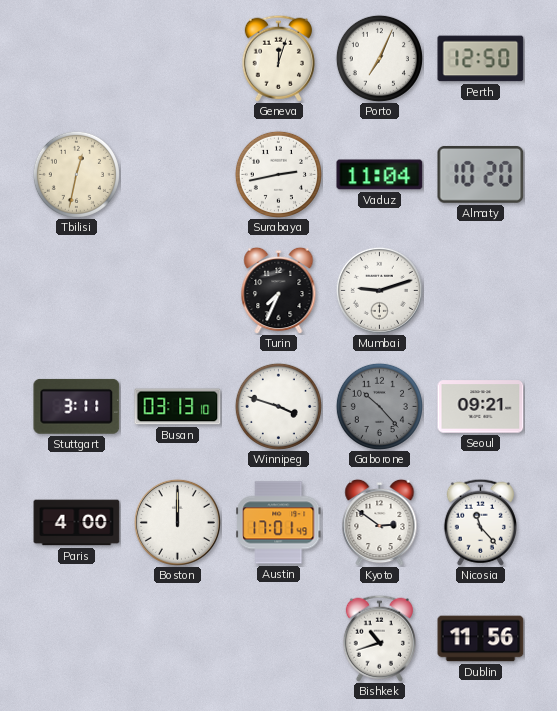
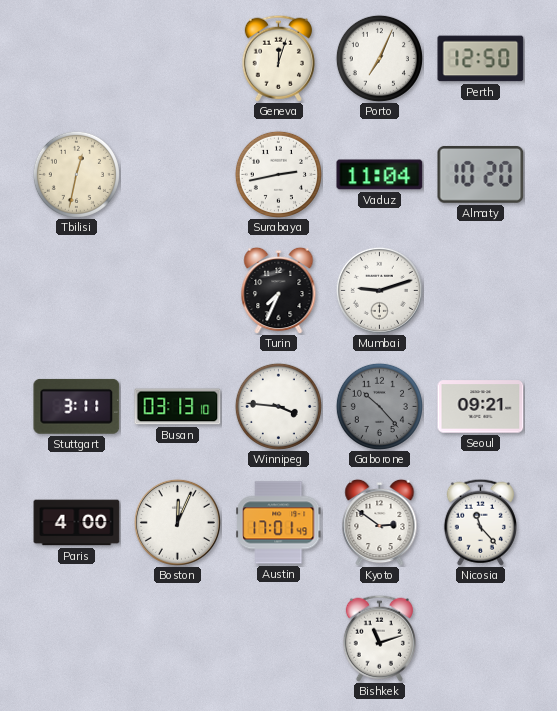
Winnipeg: 3:48 -> 3:46
Boston: 12:00 -> 12:04
Bishkek: 10:42 -> 11:12
Dublin: 11:56 -> none
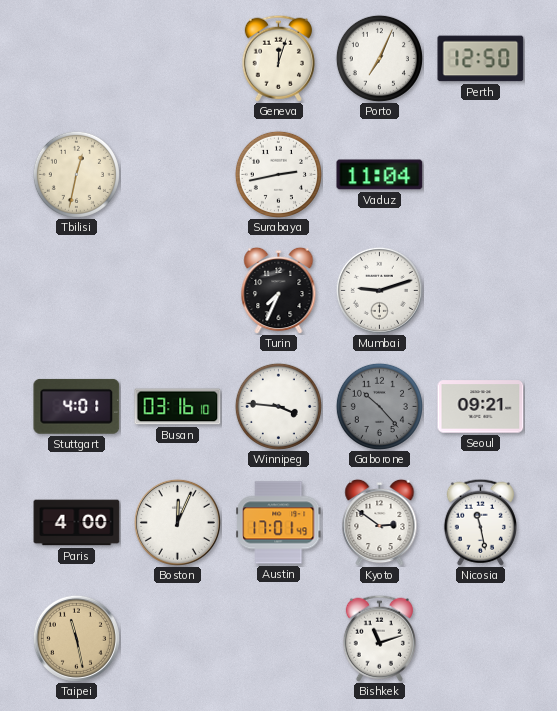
Almaty: 10:20 -> none
Stuttgart: 3:11 -> 4:01
Busan: 03:13 -> 03:16
Nicosia: 11:23 -> 11:28
Taipei: none -> 11:28
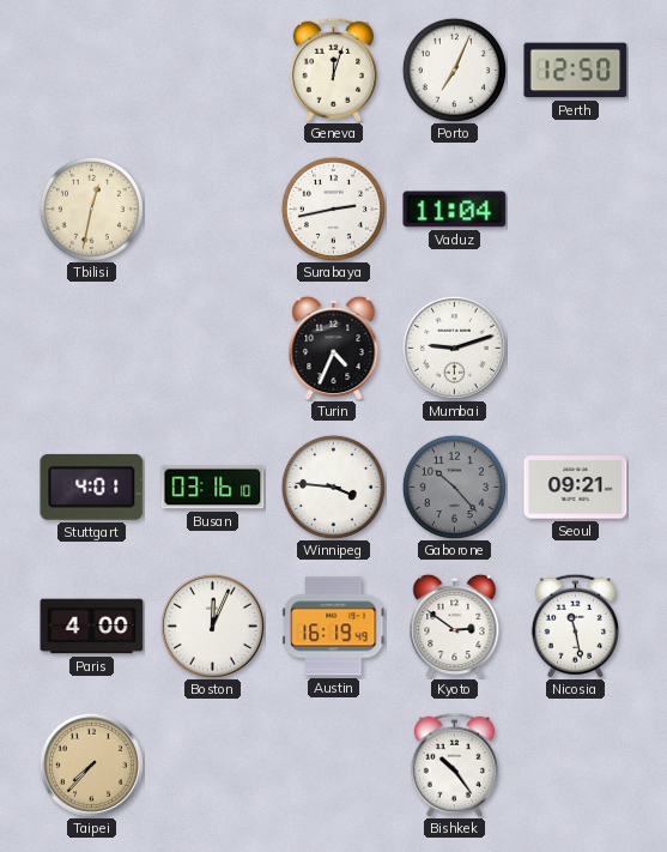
Turin: 7:34 -> 4:34
Austin: 17:01 -> 16:19
Taipei: 11:28 -> 7:37
Bishkek: 11:12 -> 10:24
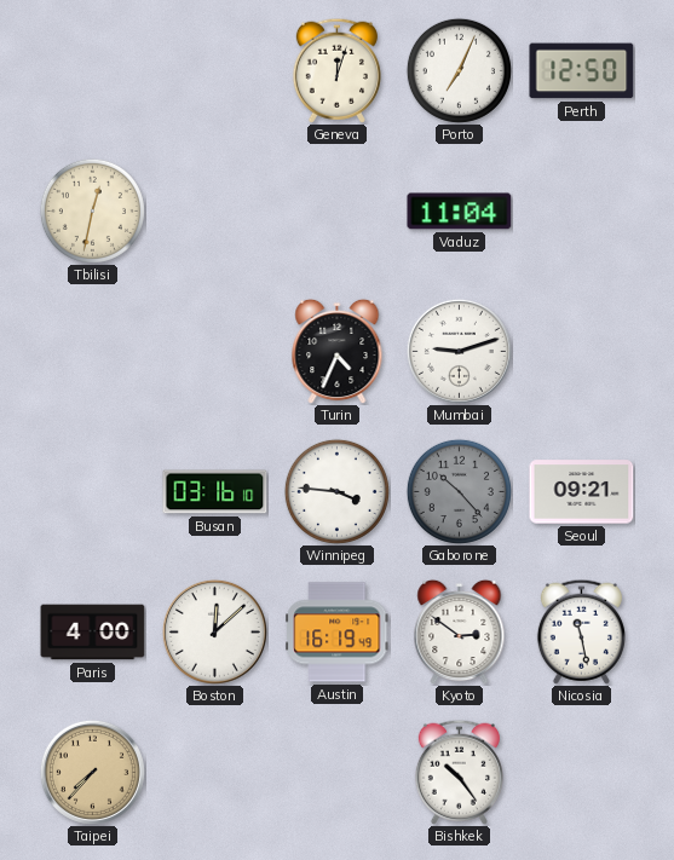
Surabaya: 2:43 -> none
Stuttgart: 4:01 -> none
Boston: 12:04 -> 12:08
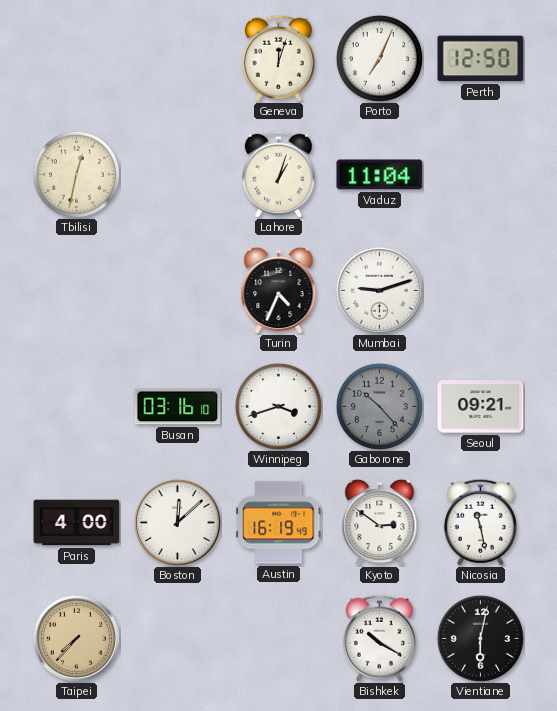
Lahore: none -> 1:03
Winnipeg: 3:46 -> 3:42
Bishkek: 10:24 -> 10:20
Vientiane: none -> 6:02
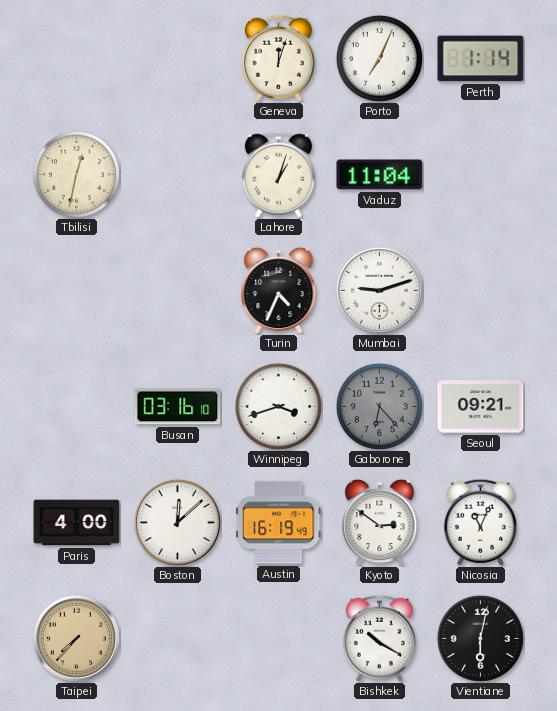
Perth: 12:50 -> 1:14
Gaborone: 10:23 -> 6:23
Nicosia: 11:28 -> 11:04
